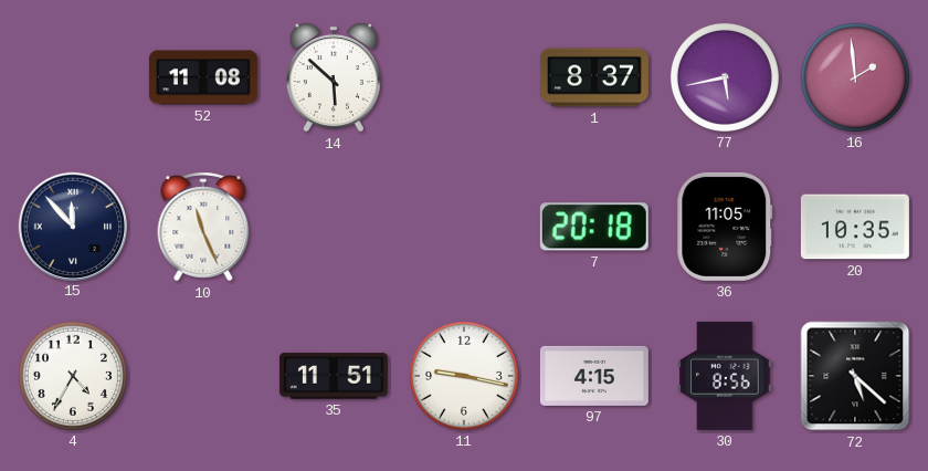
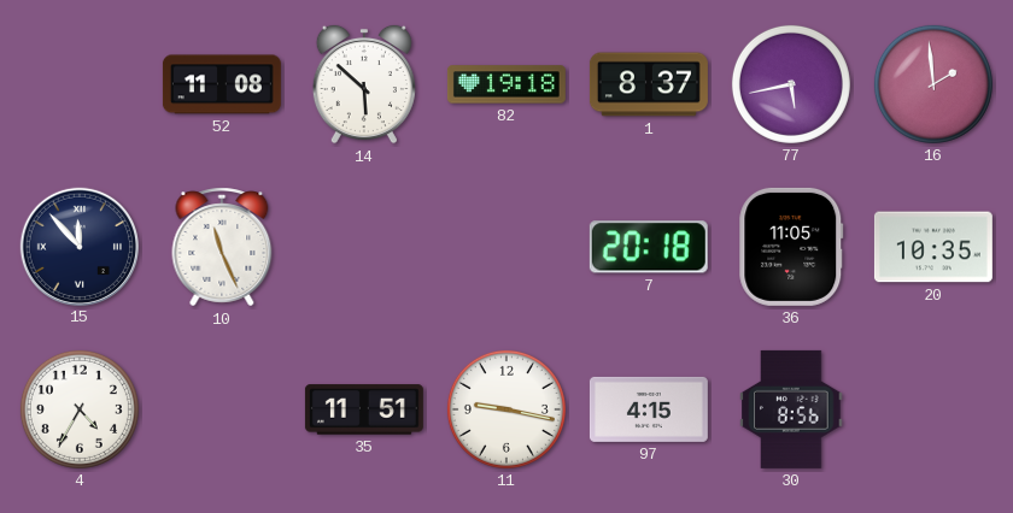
82: none -> 19:18
72: 5:22 -> none
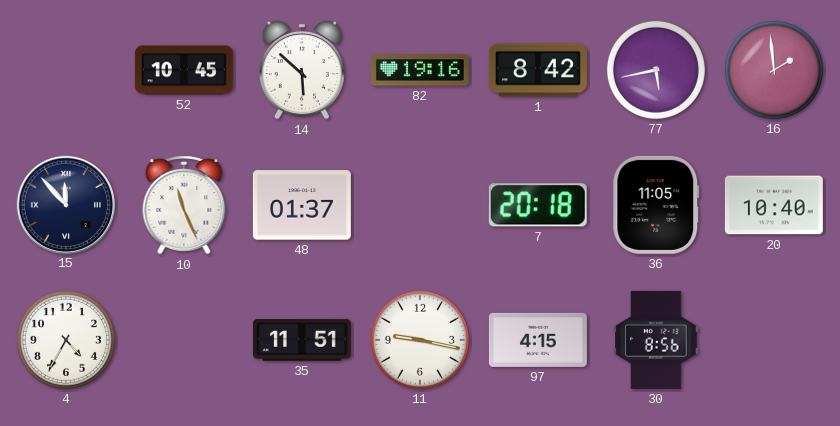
52: 11:08 -> 10:45
82: 19:18 -> 19:16
1: 8:37 -> 8:42
48: none -> 01:37
20: 10:35 -> 10:40
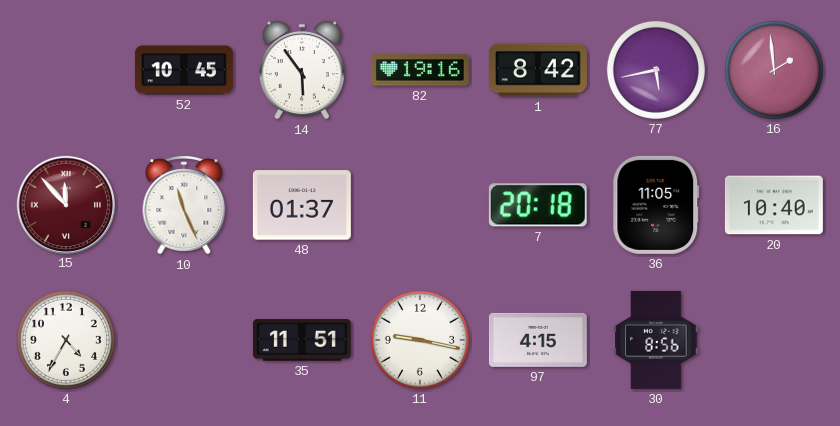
14: 5:52 -> 5:54
15 dial: navy -> burgundy
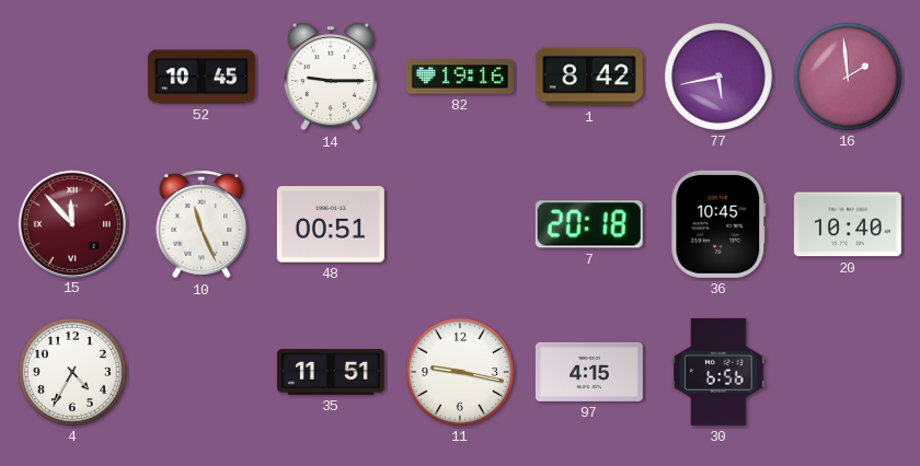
14: 5:54 -> 9:15
48: 01:37 -> 00:51
36: 11:05 -> 10:45
30: 8:56 -> 6:56
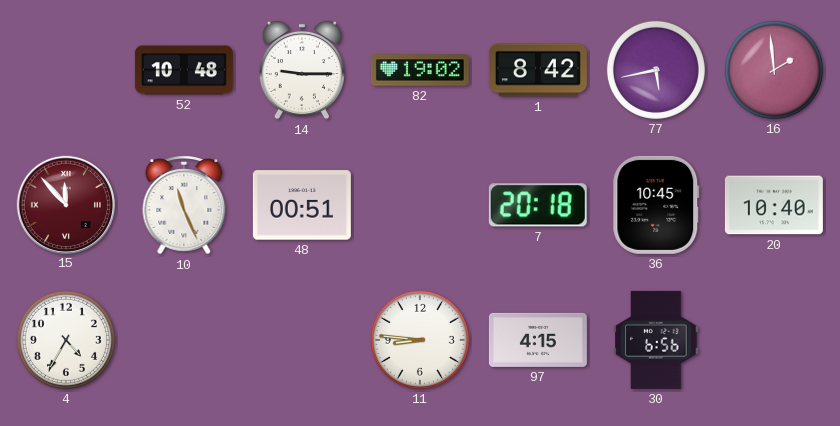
52: 10:45 -> 10:48
82: 19:16 -> 19:02
35: 11:51 -> none
11: 9:17 -> 8:46
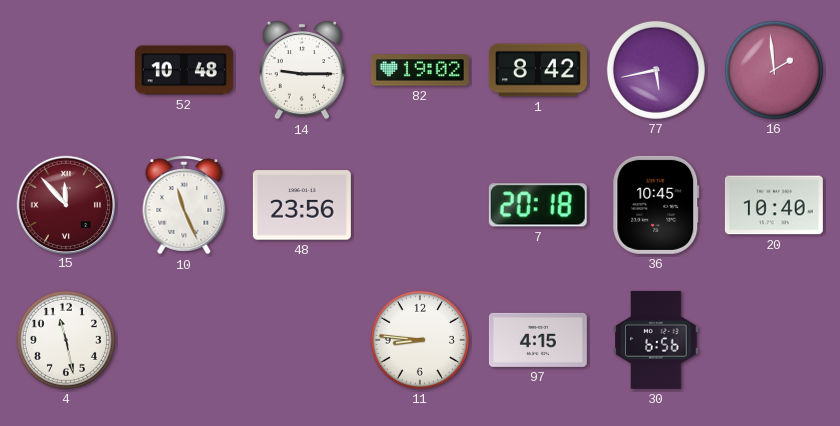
48: 00:51 -> 23:56
4: 4:35 -> 11:28
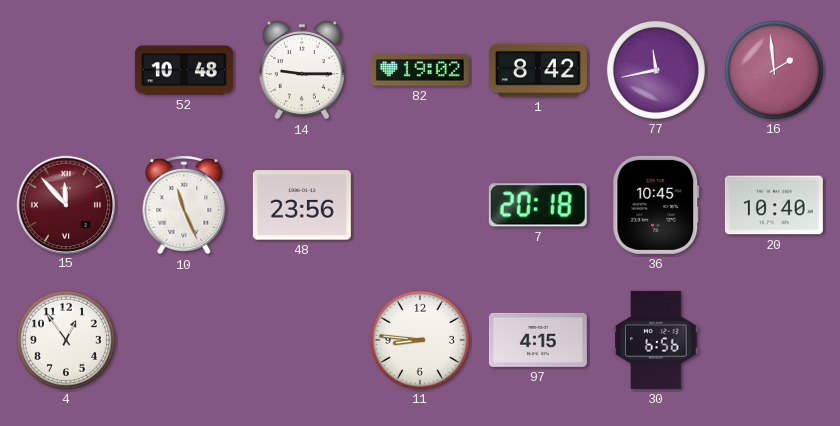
77: 5:43 -> 11:43
4: 11:28 -> 12:54
